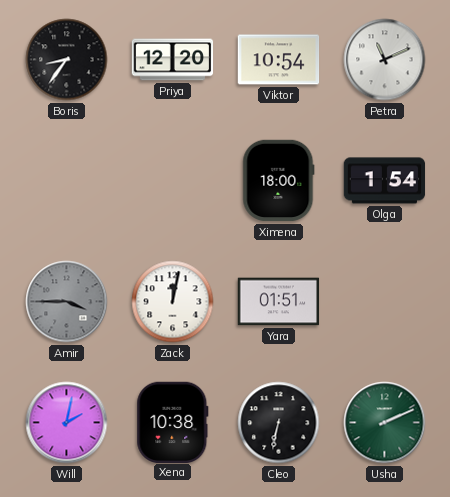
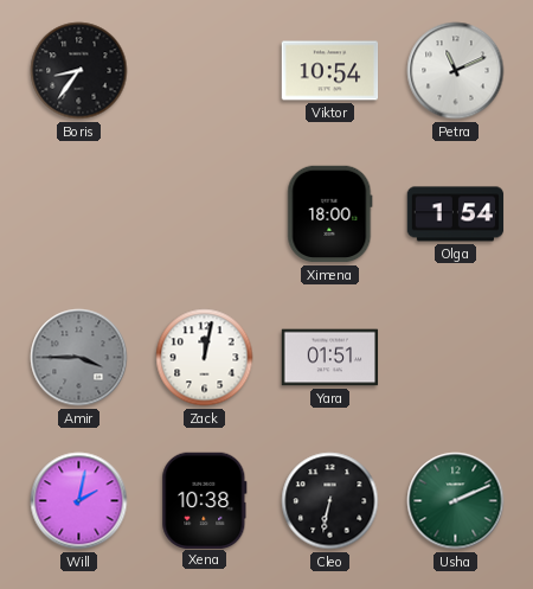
Priya: 12:20 -> none
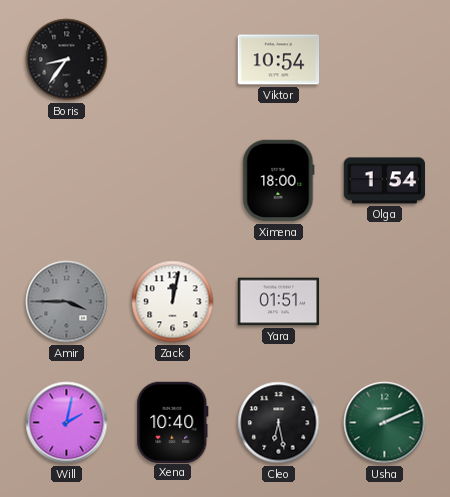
Petra: 11:11 -> none
Xena: 10:38 -> 10:40
Cleo: 6:32 -> 6:28
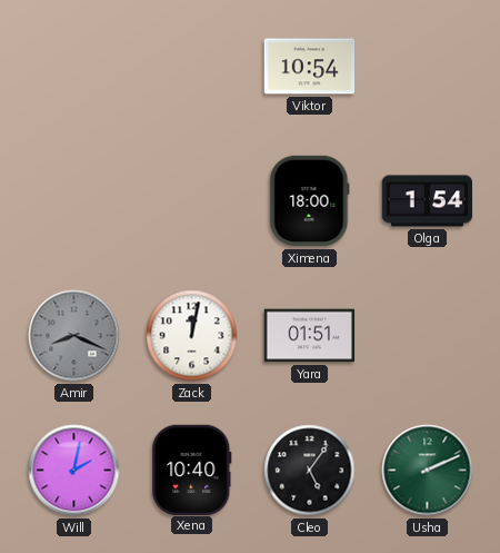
Boris: 8:36 -> none
Amir: 3:45 -> 8:19
Cleo: 6:28 -> 5:06
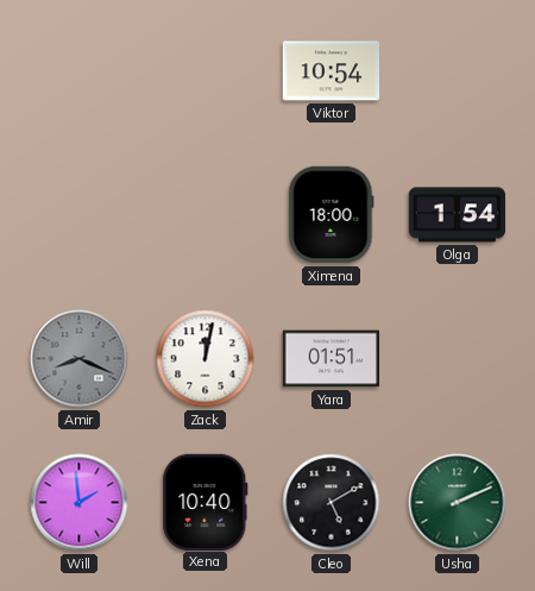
Will: 2:02 -> 1:59
Cleo: 5:06 -> 5:10
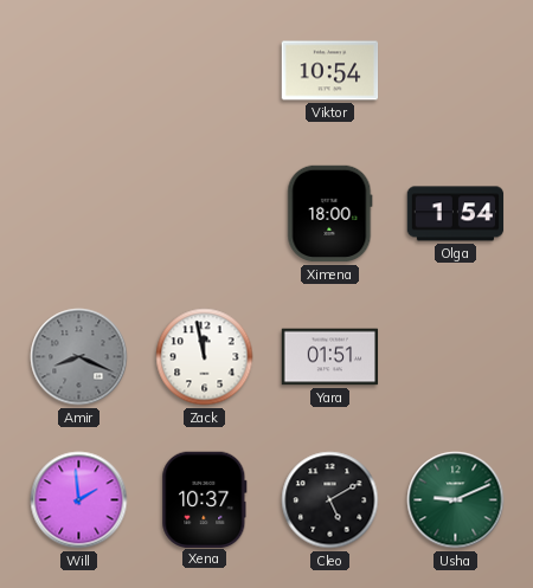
Zack: 12:02 -> 11:58
Xena: 10:40 -> 10:37
Usha: 2:11 -> 9:11
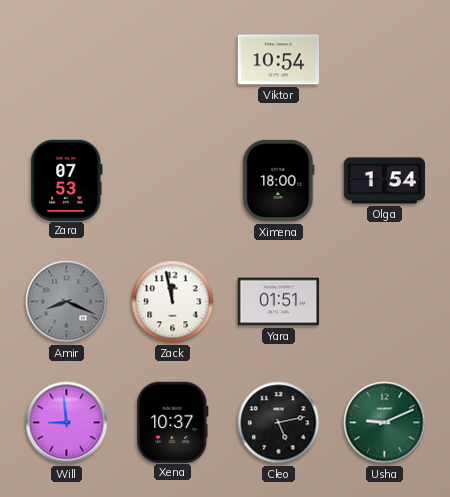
Zara: none -> 07:53
Will: 1:59 -> 8:59
Cleo: 5:10 -> 5:13
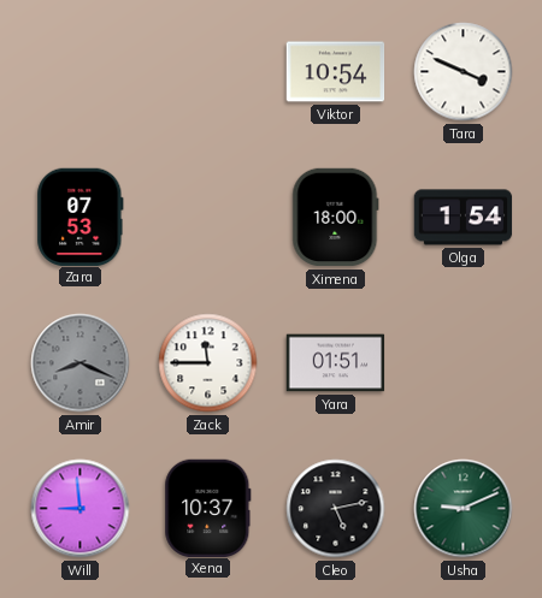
Tara: none -> 3:49
Zack: 11:58 -> 11:45
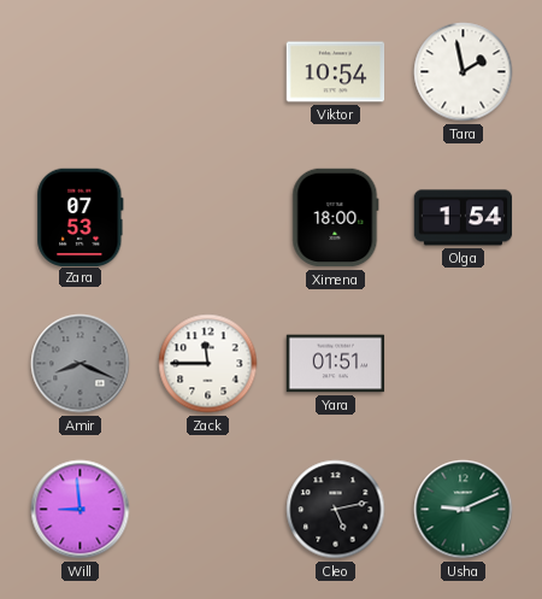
Tara: 3:49 -> 1:58
Xena: 10:37 -> none
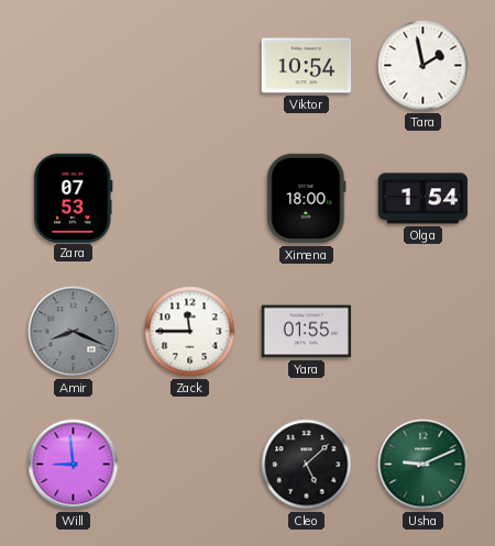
Yara: 01:51 -> 01:55
Cleo: 5:13 -> 5:08
